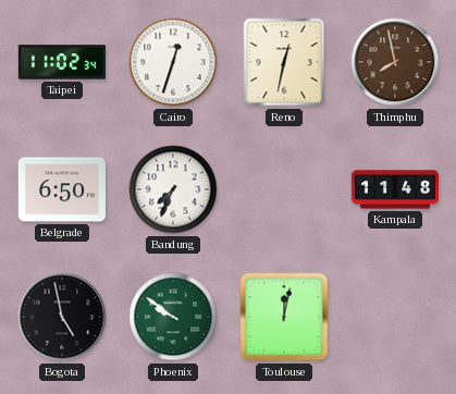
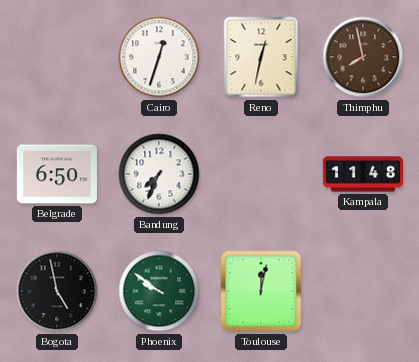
Taipei: 11:02 -> none
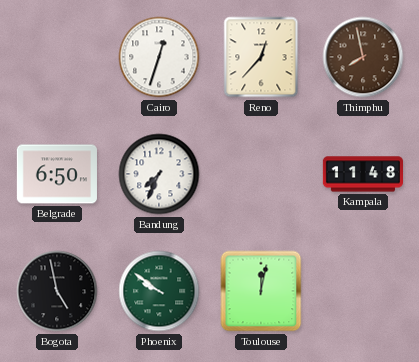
Reno: 12:32 -> 12:37
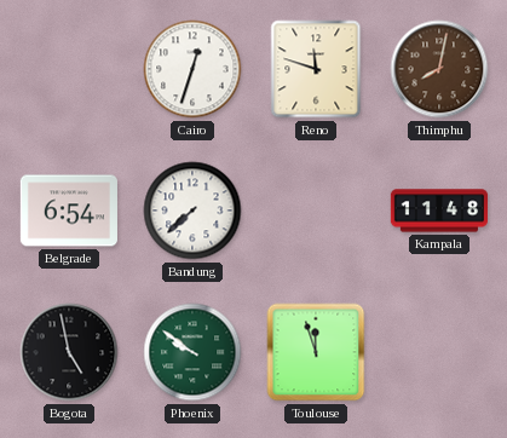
Reno: 12:37 -> 11:48
Thimphu: 7:58 -> 8:02
Belgrade: 6:50 -> 6:54
Bandung: 7:34 -> 7:38
Toulouse: 12:02 -> 11:57
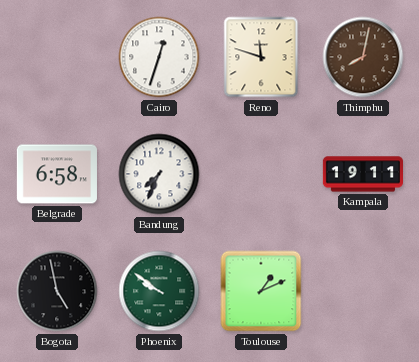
Belgrade: 6:54 -> 6:58
Bandung: 7:38 -> 7:34
Kampala: 11:48 -> 19:11
Toulouse: 11:57 -> 1:11
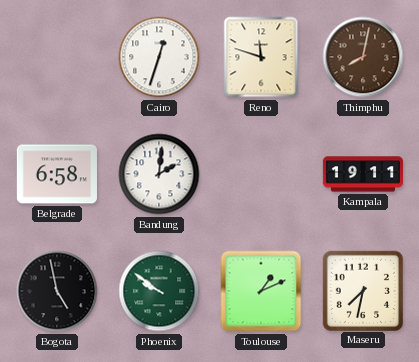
Bandung: 7:34 -> 2:01
Maseru: none -> 7:32
